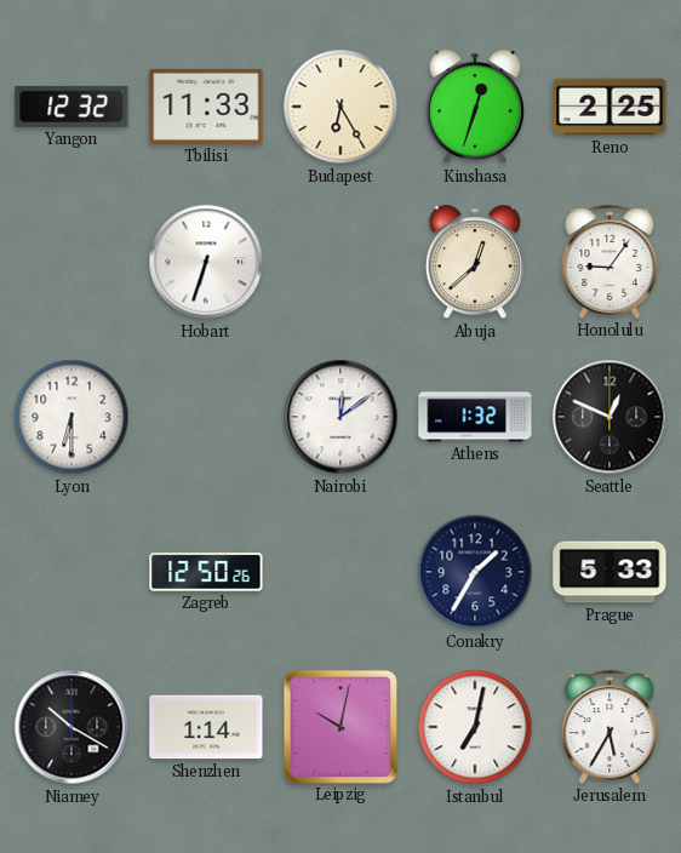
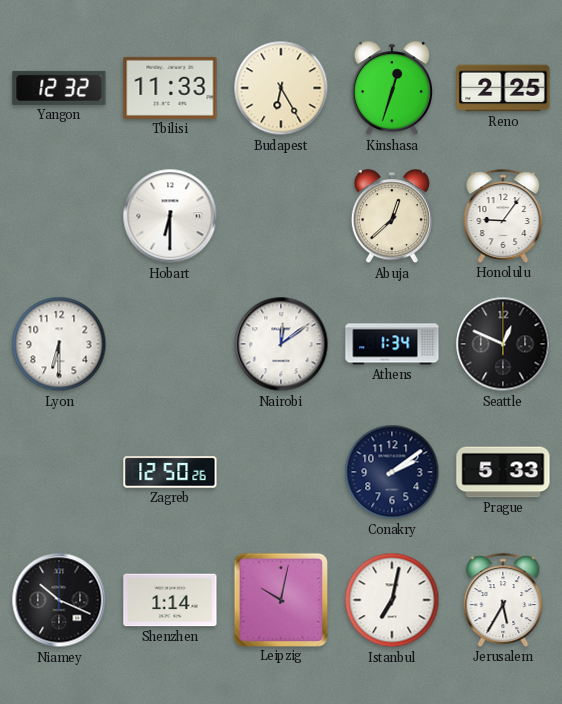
Hobart: 6:33 -> 6:30
Athens: 1:32 -> 1:34
Conakry: 1:35 -> 2:09
Niamey: 10:20 -> 10:19
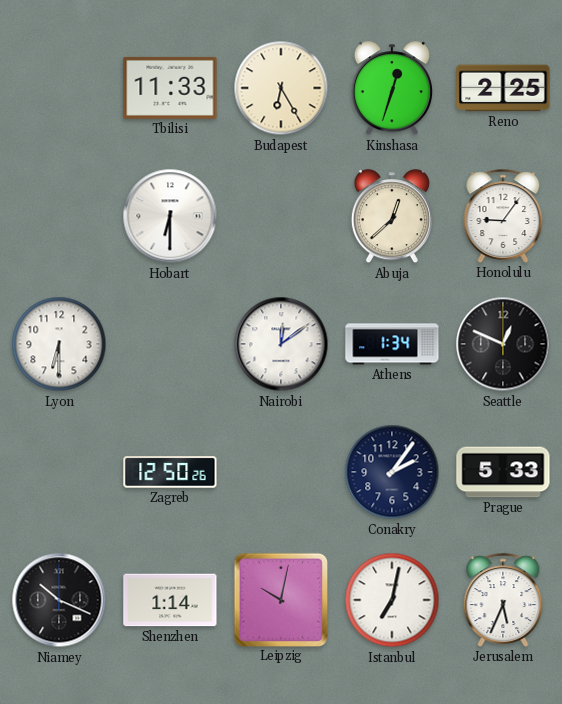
Yangon: 12:32 -> none
Conakry: 2:09 -> 2:06
Jerusalem: 5:35 -> 5:34
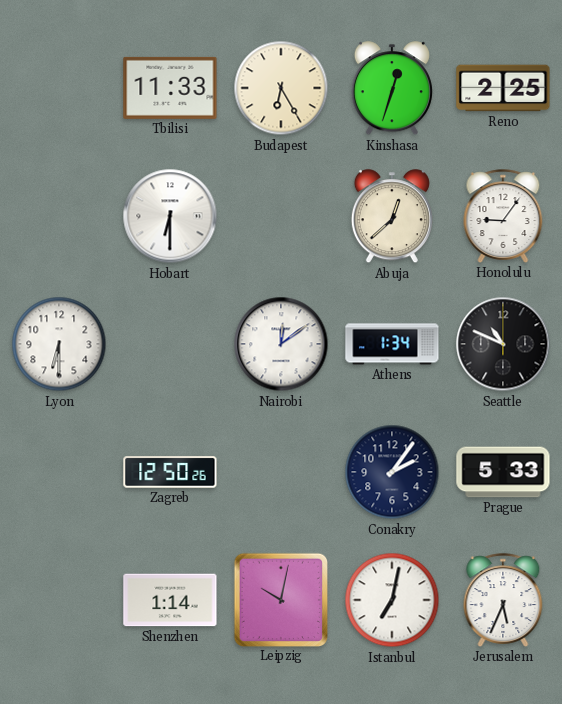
Seattle: 12:49 -> 10:49
Niamey: 10:19 -> none
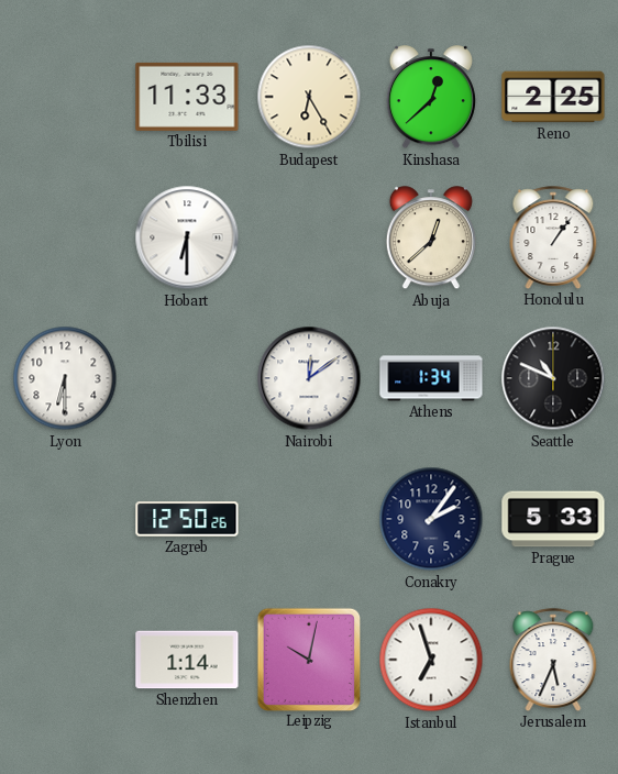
Kinshasa: 12:33 -> 12:38
Honolulu: 9:06 -> 1:06
Istanbul: 7:02 -> 6:57
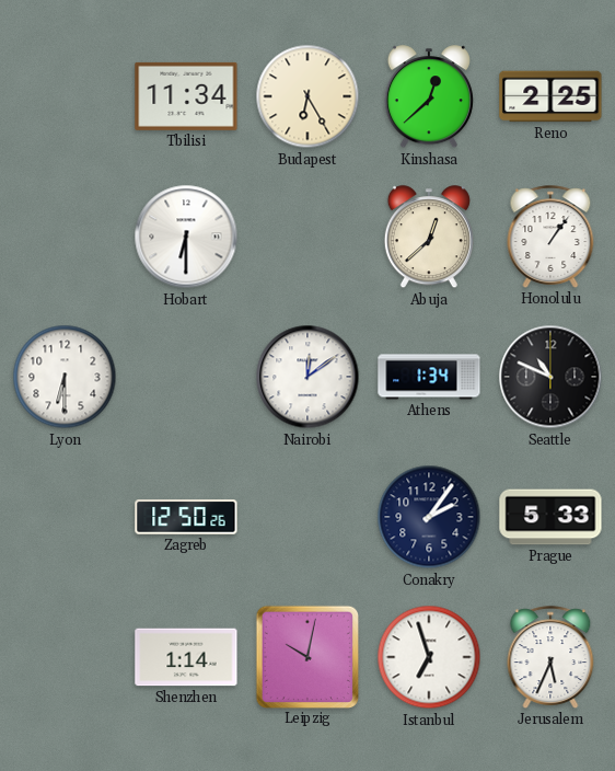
Tbilisi: 11:33 -> 11:34
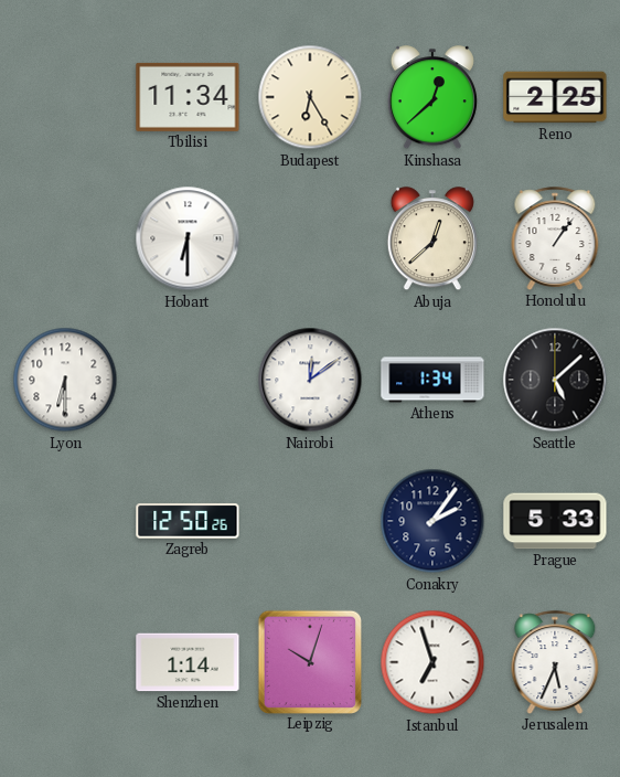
Seattle: 10:49 -> 5:08
Leipzig: 10:02 -> 10:03
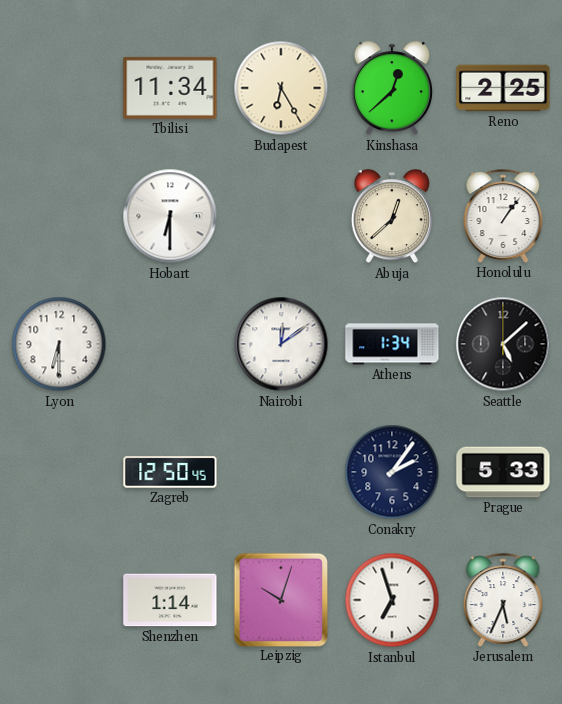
Zagreb: 12:50:26 -> 12:50:45
